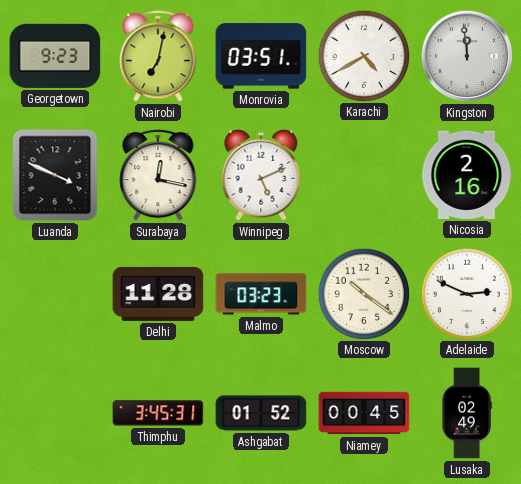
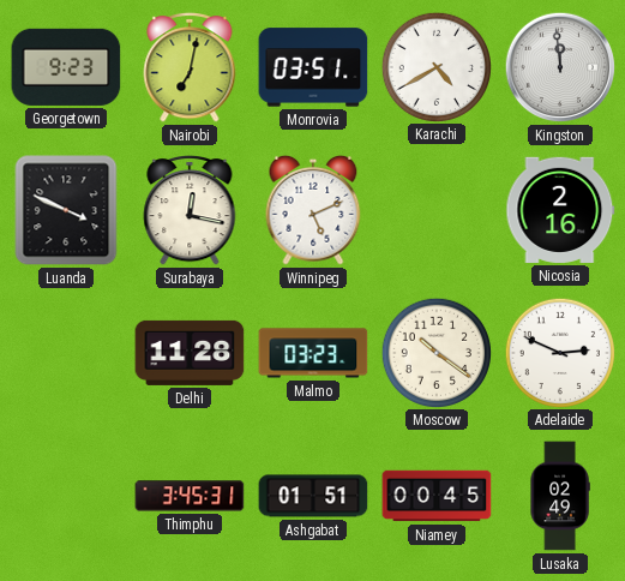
Ashgabat: 01:52 -> 01:51
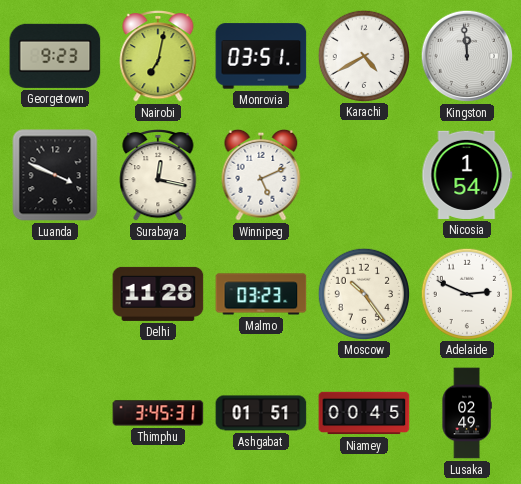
Nicosia: 2:16 -> 1:54
Moscow: 10:21 -> 10:24
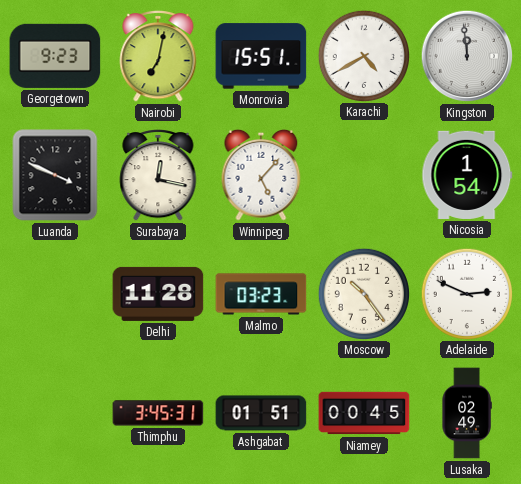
Monrovia: 03:51 -> 15:51
Winnipeg: 5:11 -> 5:07
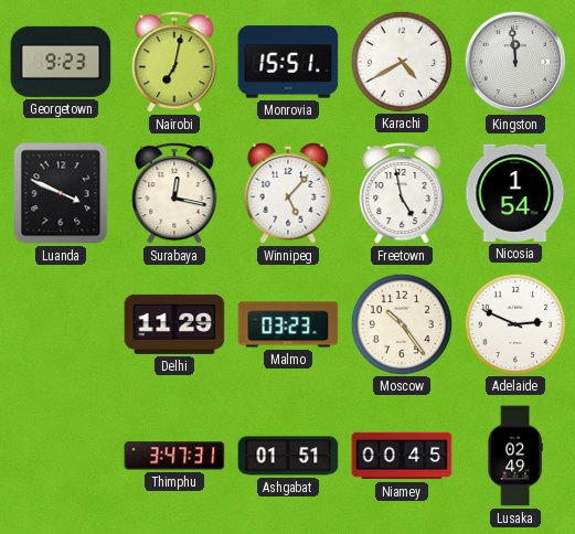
Freetown: none -> 4:58
Delhi: 11:28 -> 11:29
Thimphu: 3:45 -> 3:47
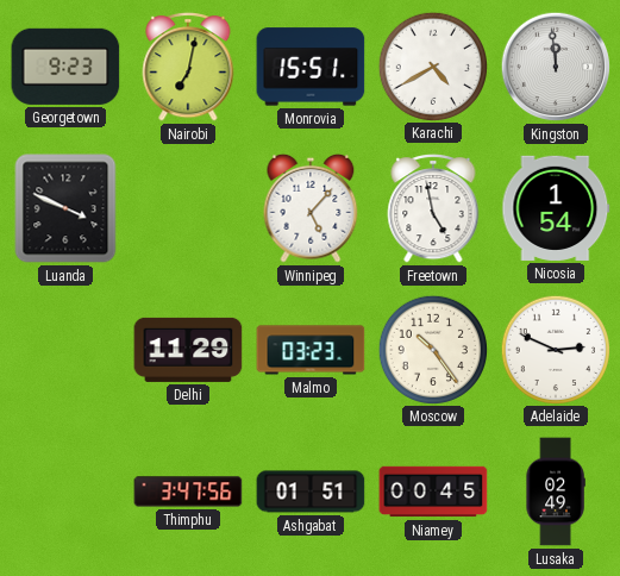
Surabaya: 12:17 -> none
Thimphu: 3:47:31 -> 3:47:56
